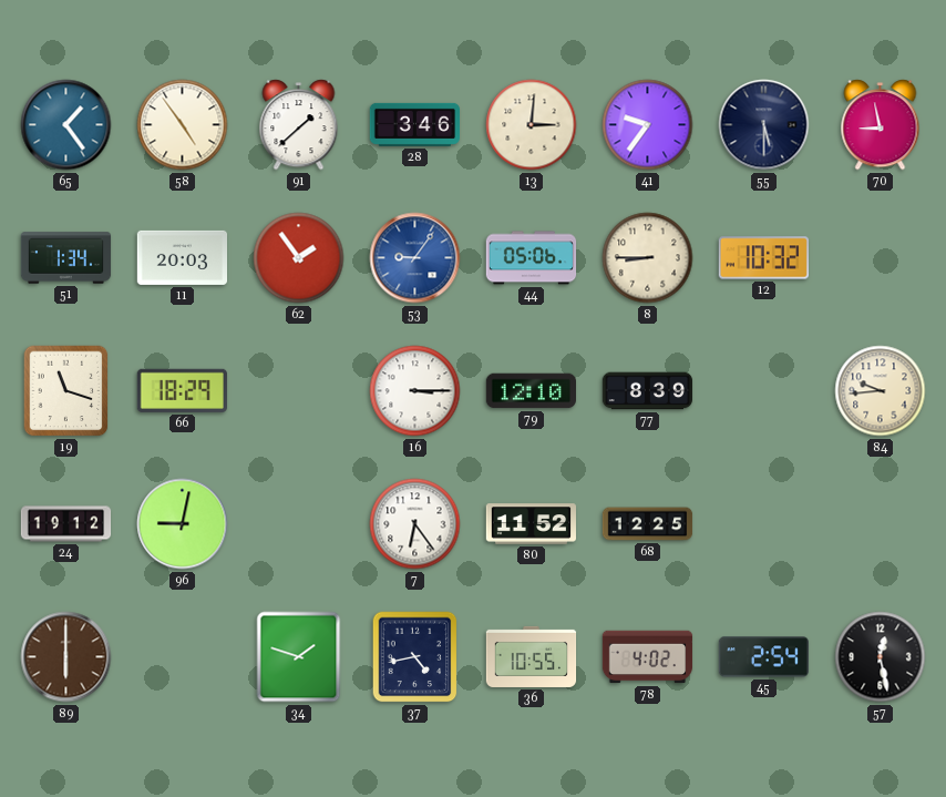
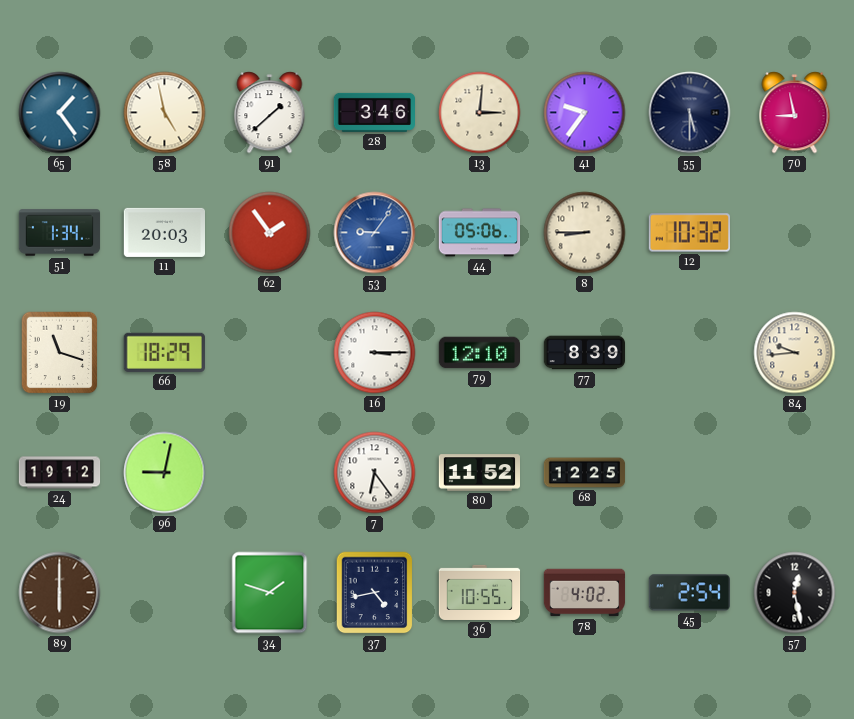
58: 4:54 -> 4:58
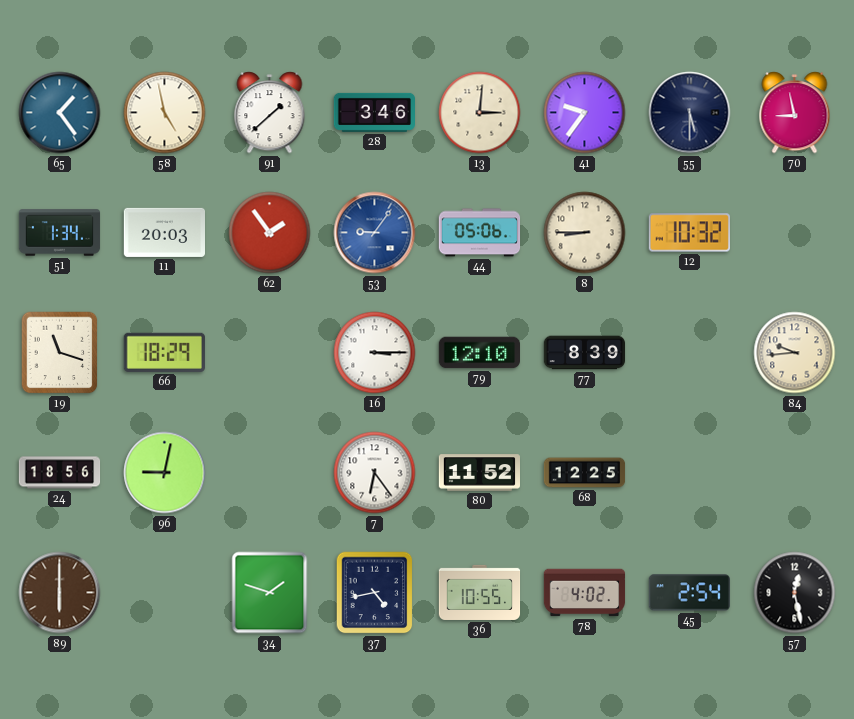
24: 19:12 -> 18:56
